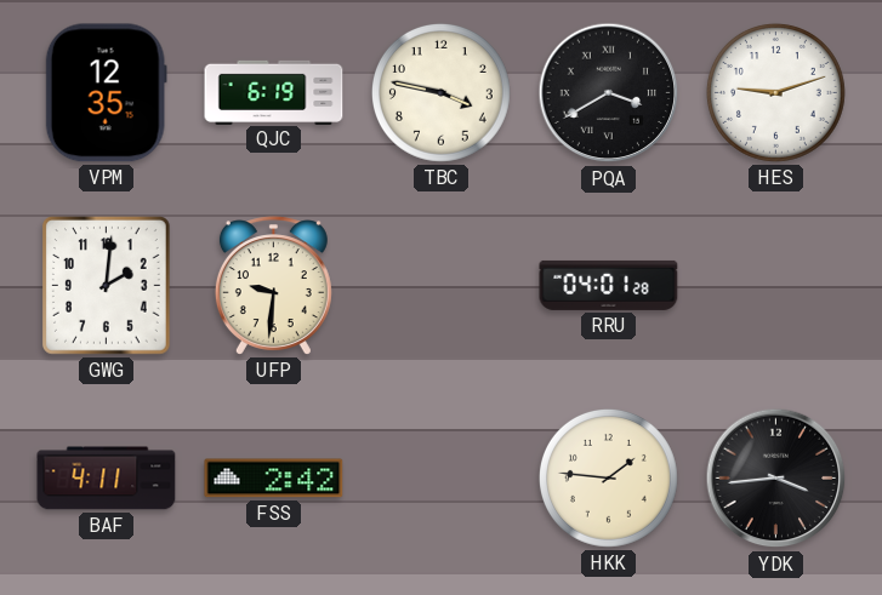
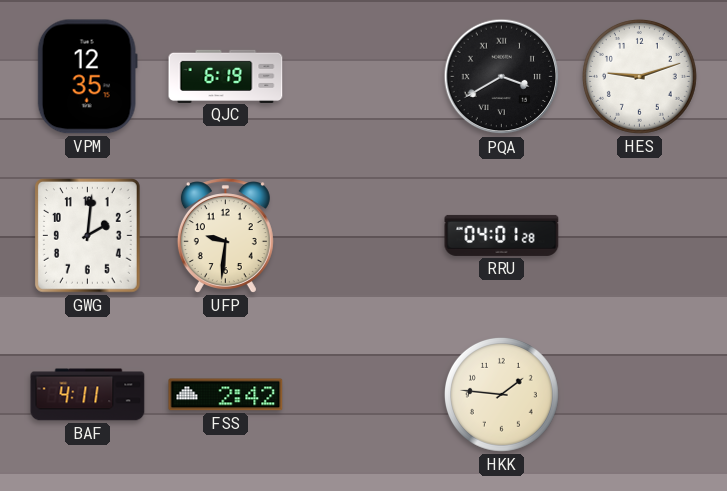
TBC: 3:47 -> none
YDK: 3:44 -> none
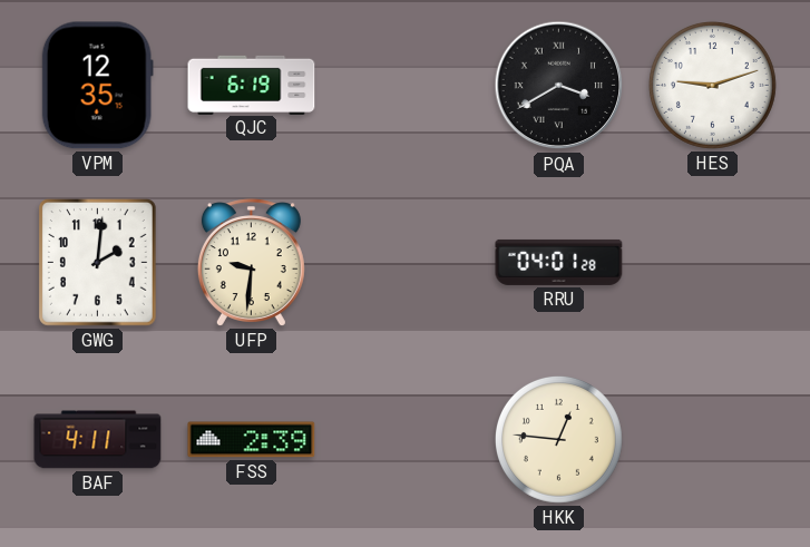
FSS: 2:42 -> 2:39
HKK: 1:46 -> 12:46
